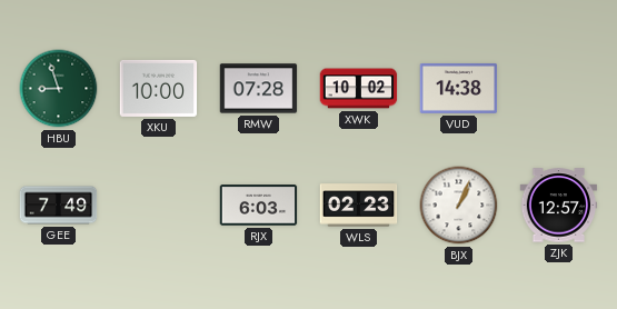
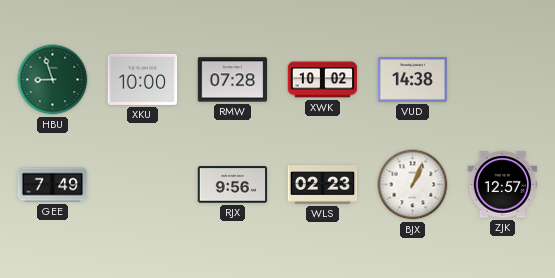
RJX: 6:03 -> 9:56
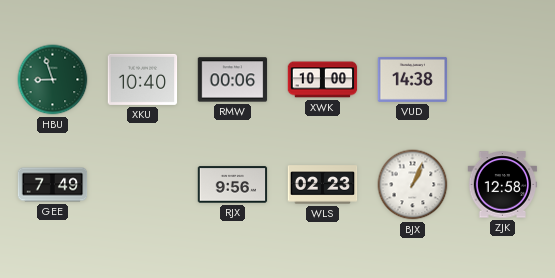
XKU: 10:00 -> 10:40
RMW: 07:28 -> 00:06
XWK: 10:02 -> 10:00
ZJK: 12:57 -> 12:58
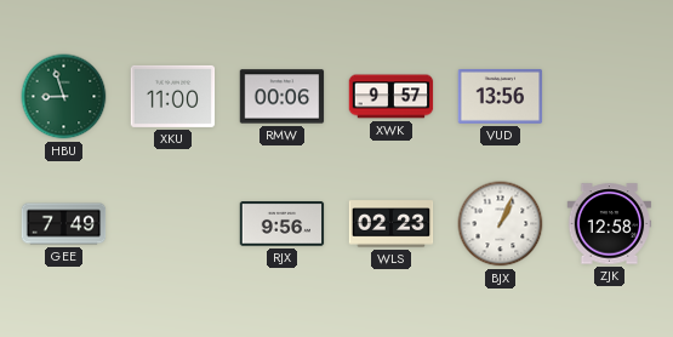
XKU: 10:40 -> 11:00
XWK: 10:00 -> 9:57
VUD: 14:38 -> 13:56
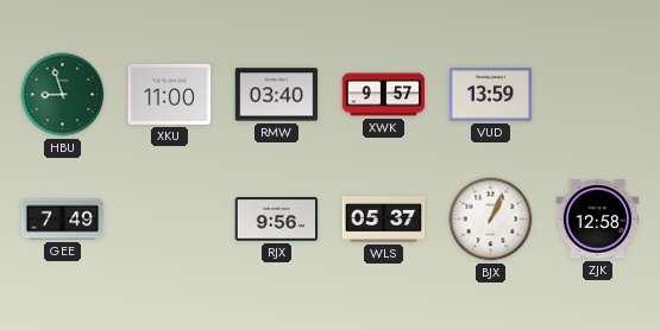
RMW: 00:06 -> 03:40
VUD: 13:56 -> 13:59
WLS: 02:23 -> 05:37
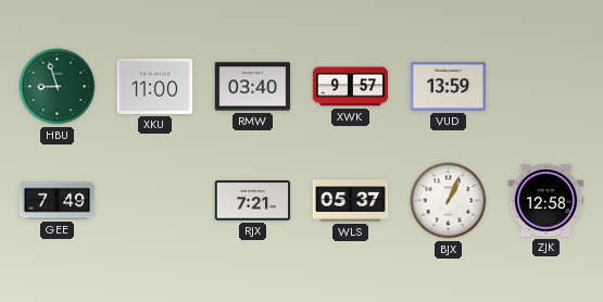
RJX: 9:56 -> 7:21
